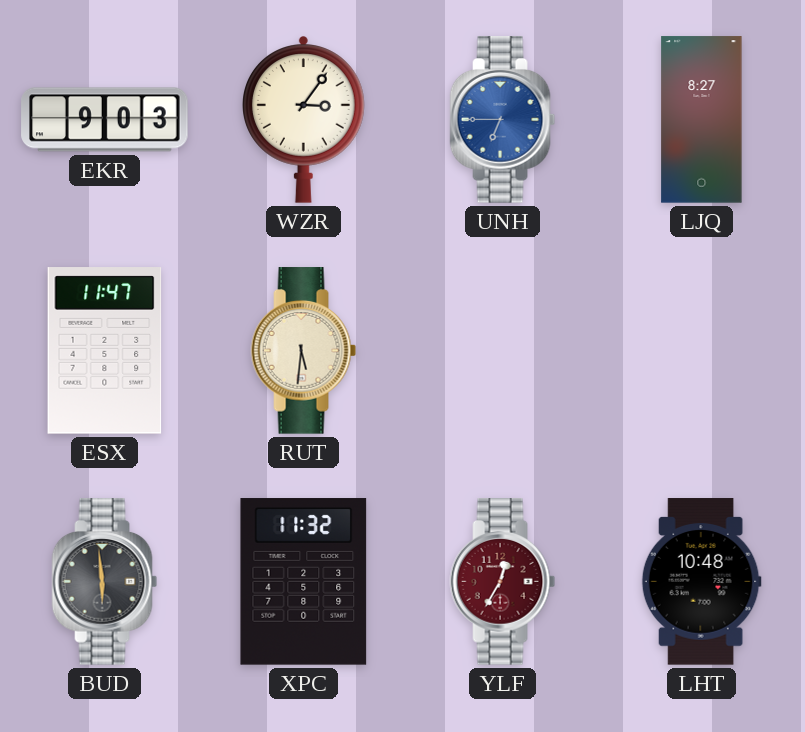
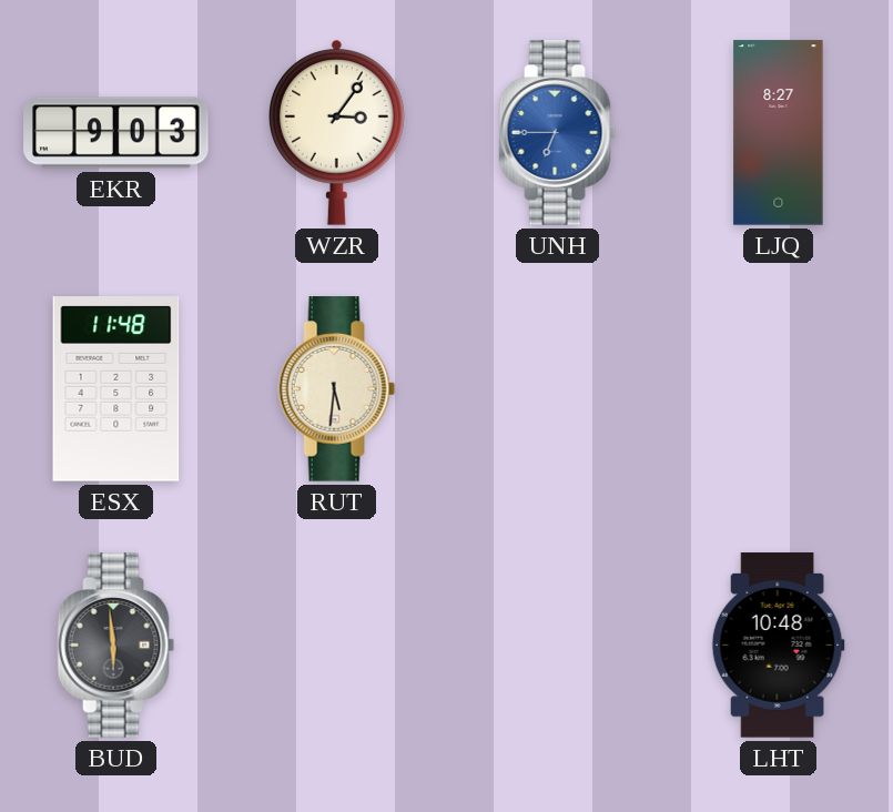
ESX: 11:47 -> 11:48
XPC: 11:32 -> none
YLF: 12:35 -> none
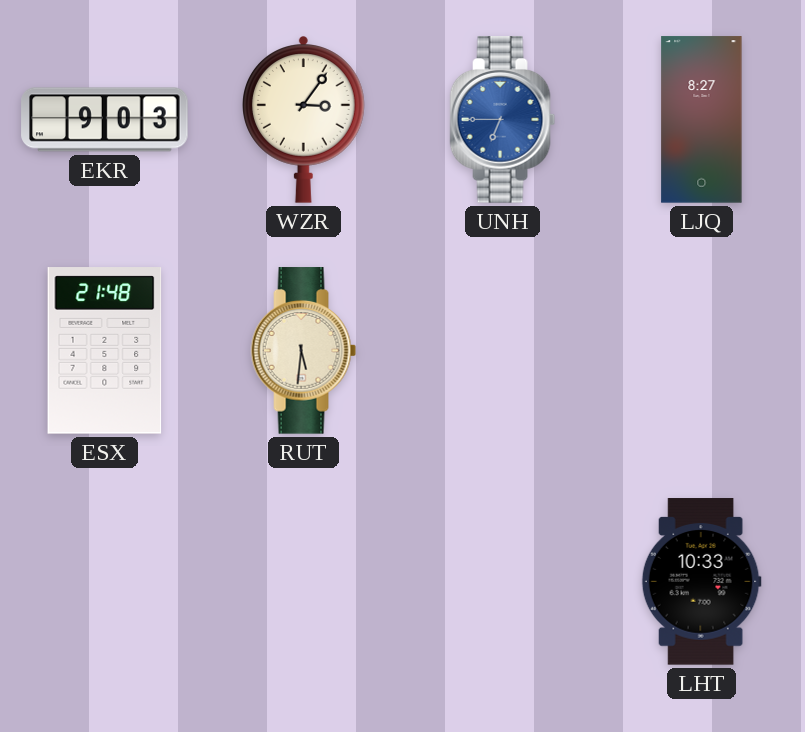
ESX: 11:48 -> 21:48
BUD: 5:59 -> none
LHT: 10:48 -> 10:33
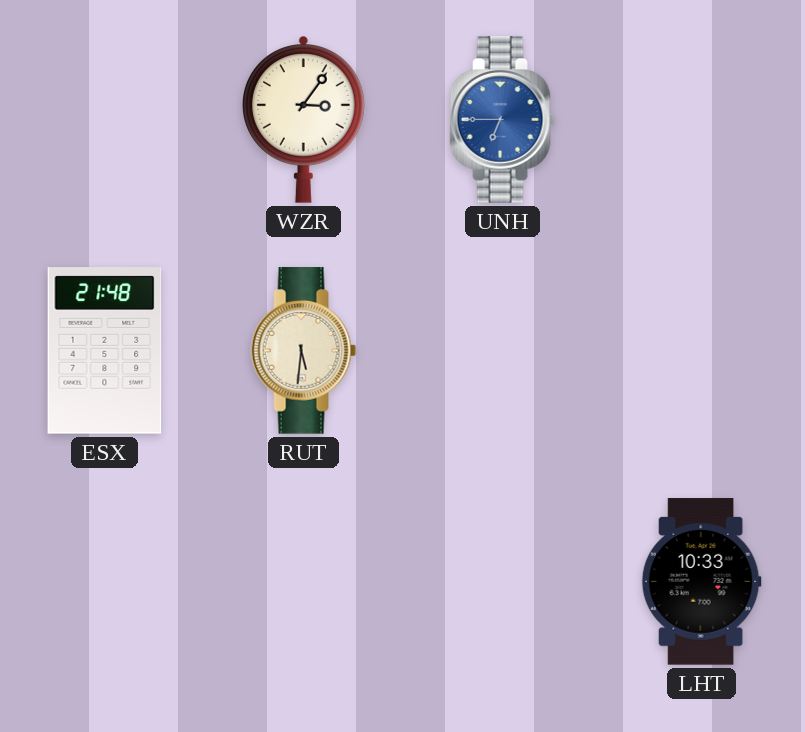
EKR: 9:03 -> none
LJQ: 8:27 -> none
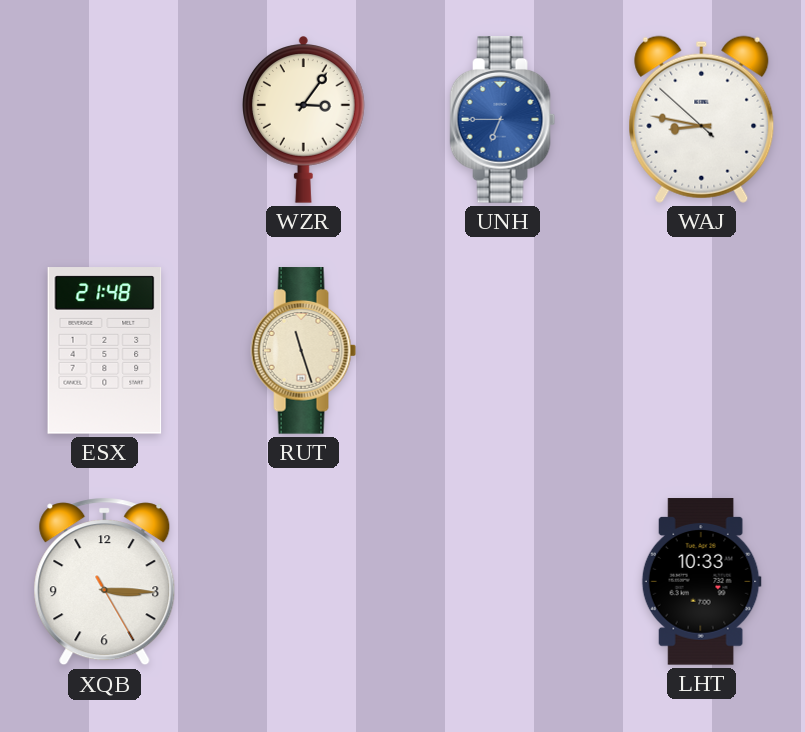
WAJ: none -> 8:46
RUT: 5:31 -> 11:27
XQB: none -> 3:15
